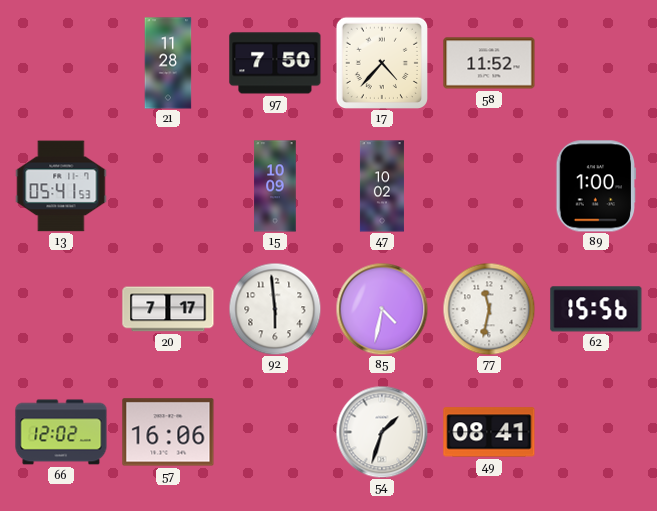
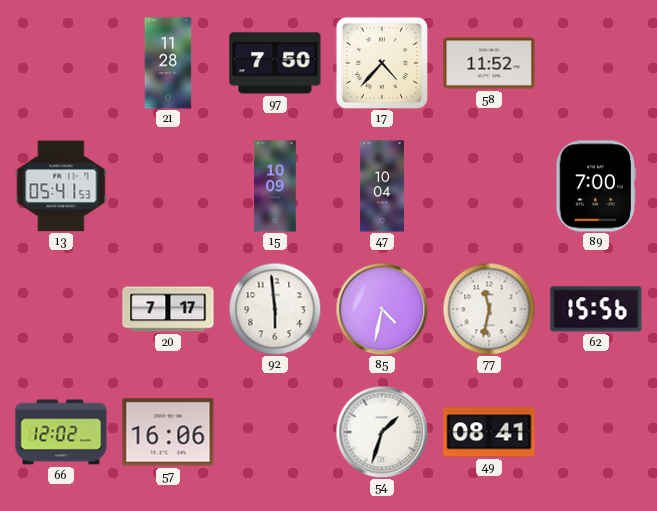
47: 10:02 -> 10:04
89: 1:00 -> 7:00
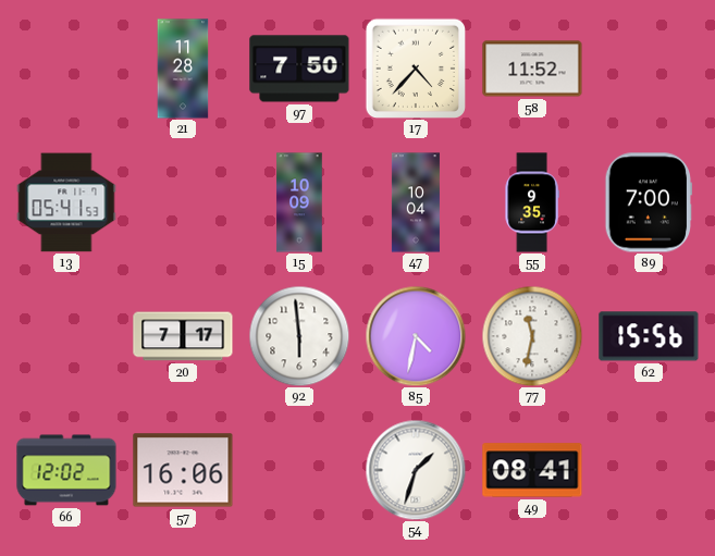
55: none -> 9:35
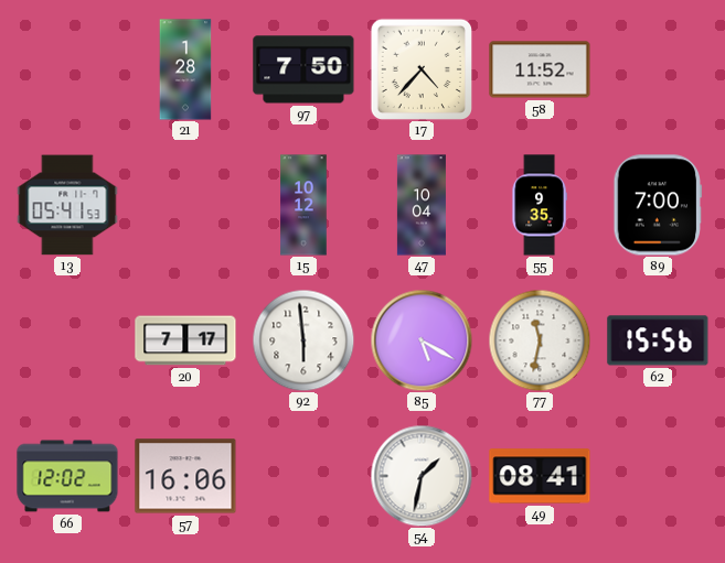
21: 11:28 -> 1:28
15: 10:09 -> 10:12
85: 4:32 -> 5:20
54: 1:33 -> 1:32
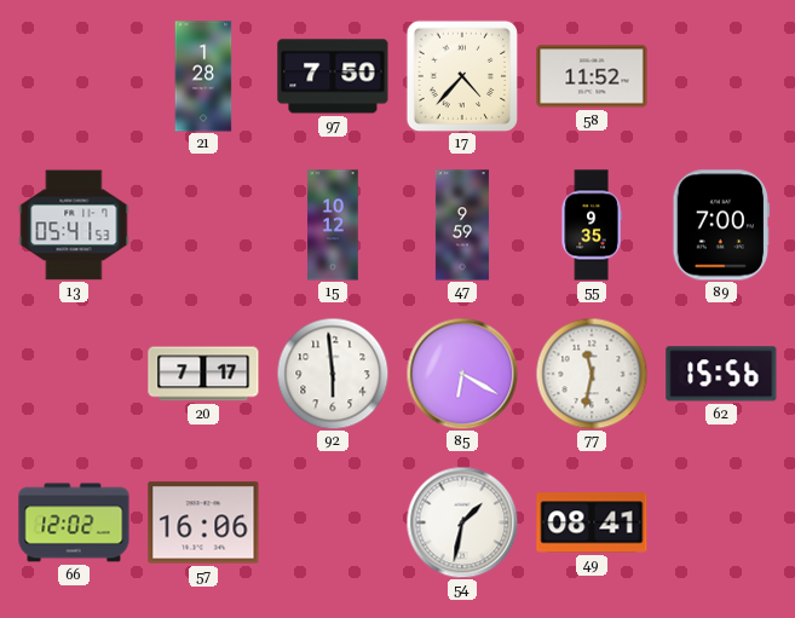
47: 10:04 -> 9:59
85: 5:20 -> 6:20
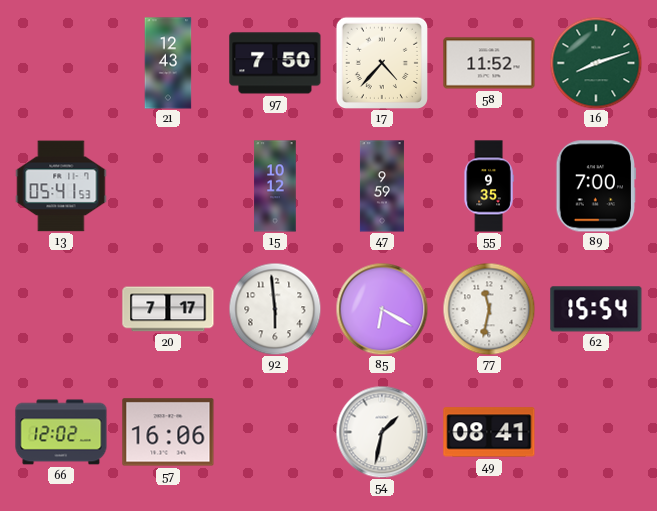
21: 1:28 -> 12:43
16: none -> 8:12
62: 15:56 -> 15:54
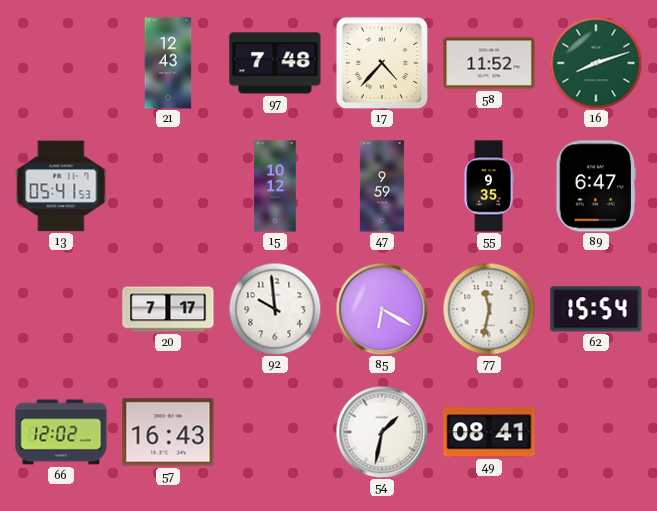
97: 7:50 -> 7:48
89: 7:00 -> 6:47
92: 5:59 -> 9:59
57: 16:06 -> 16:43
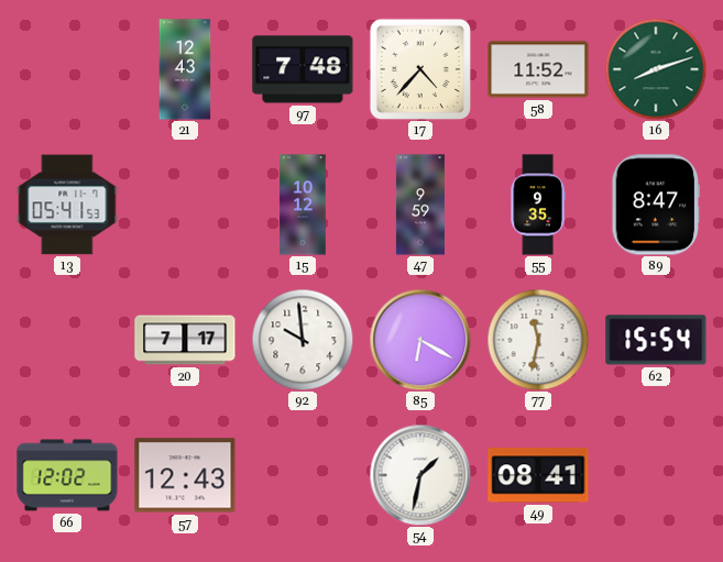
89: 6:47 -> 8:47
57: 16:43 -> 12:43
